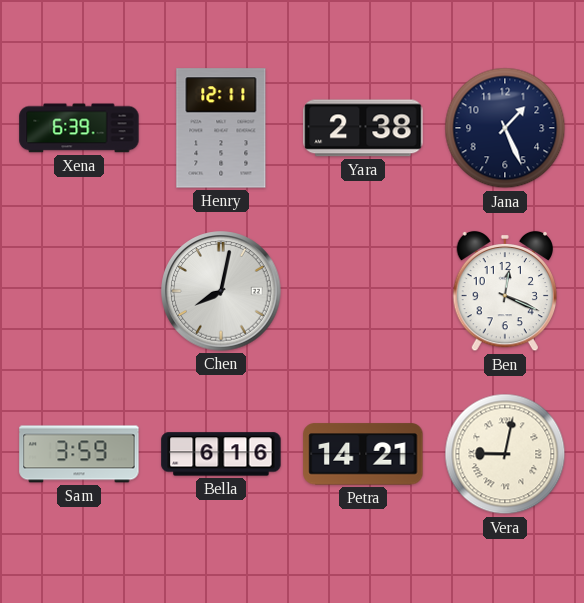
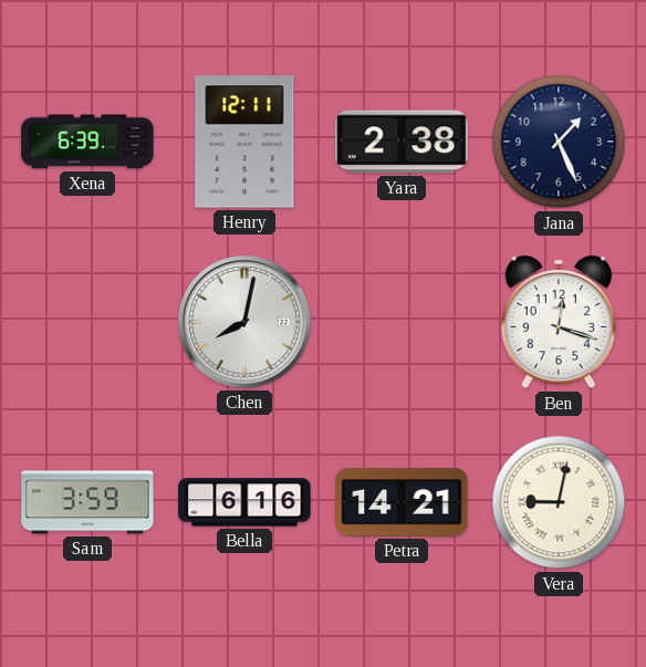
Ben: 12:19 -> 12:18
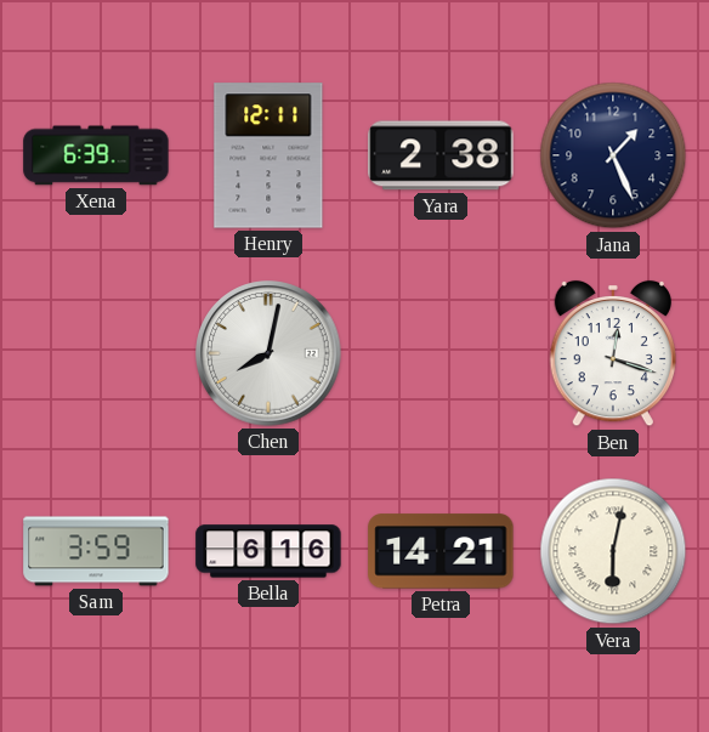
Vera: 9:02 -> 6:02
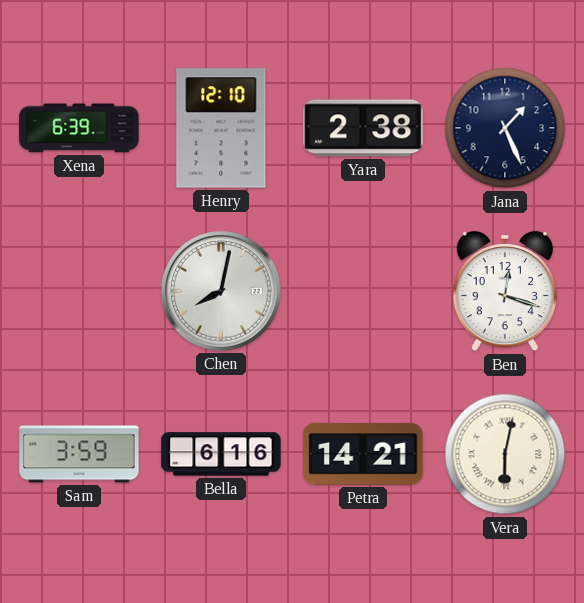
Henry: 12:11 -> 12:10
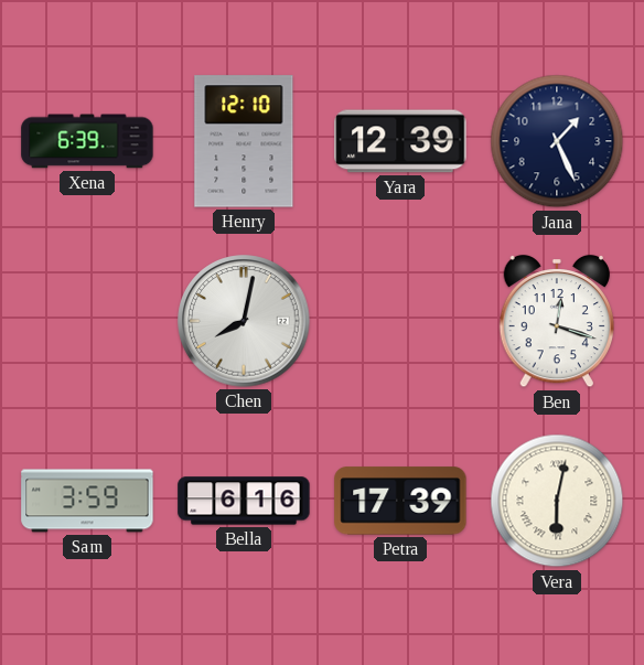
Yara: 2:38 -> 12:39
Petra: 14:21 -> 17:39
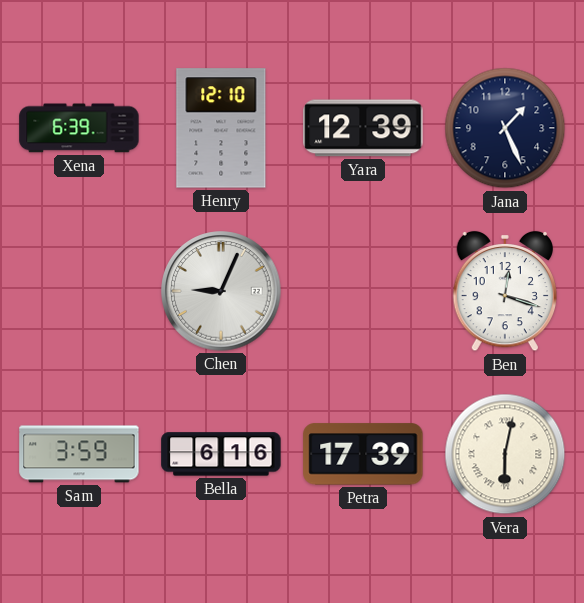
Chen: 8:02 -> 9:04
